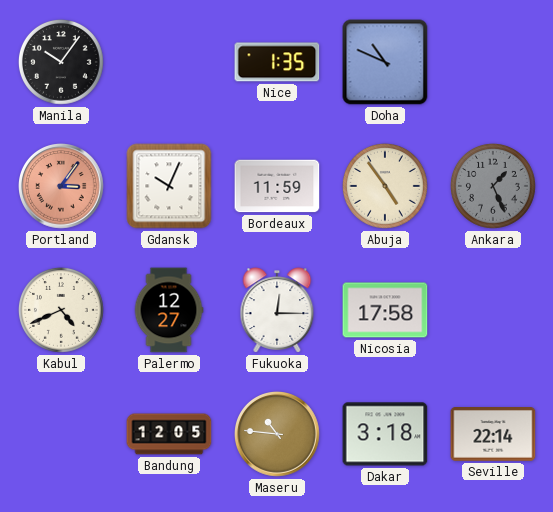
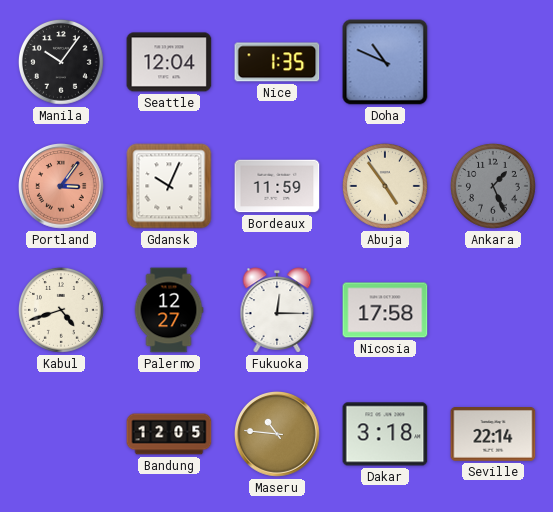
Seattle: none -> 12:04
Kabul: 4:41 -> 4:42
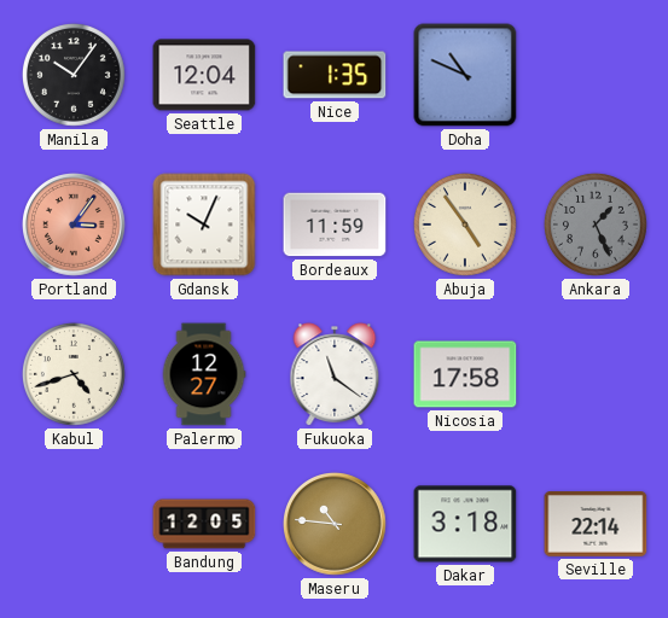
Fukuoka: 12:15 -> 11:21
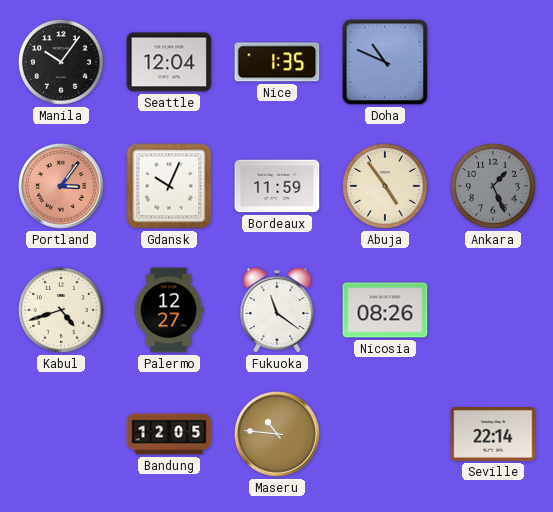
Nicosia: 17:58 -> 08:26
Dakar: 3:18 -> none
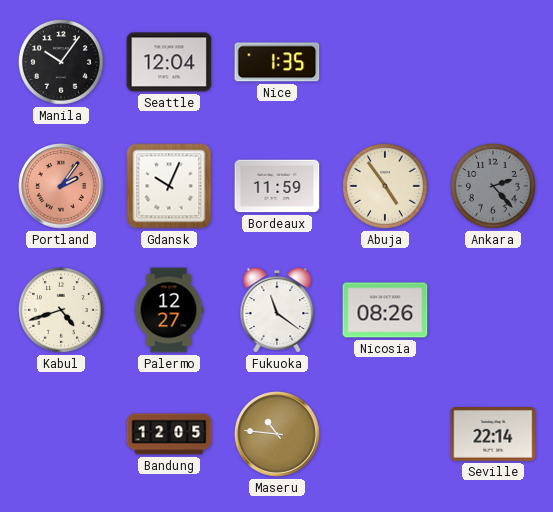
Doha: 10:49 -> none
Portland: 3:06 -> 2:06
Ankara: 1:26 -> 2:23
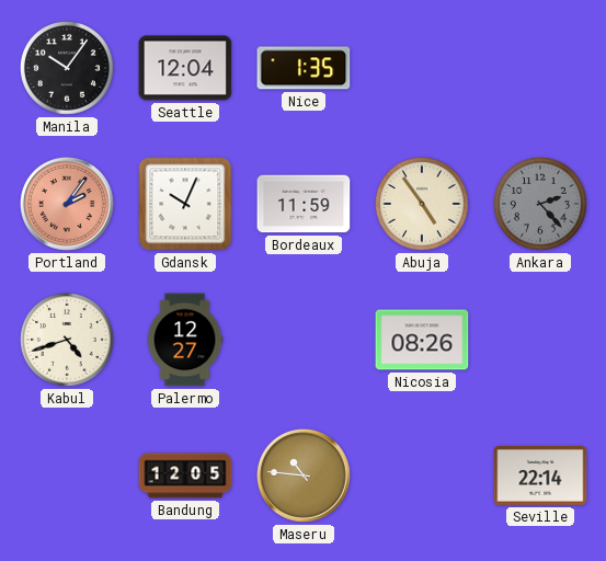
Fukuoka: 11:21 -> none
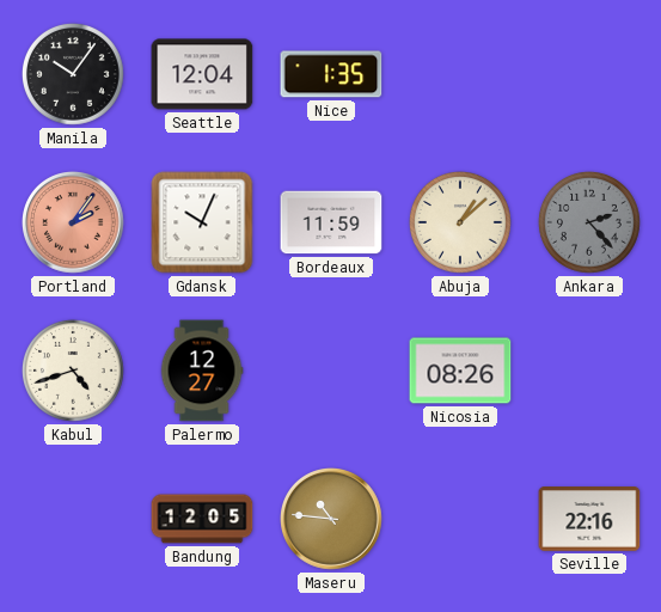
Abuja: 4:54 -> 1:08
Seville: 22:14 -> 22:16
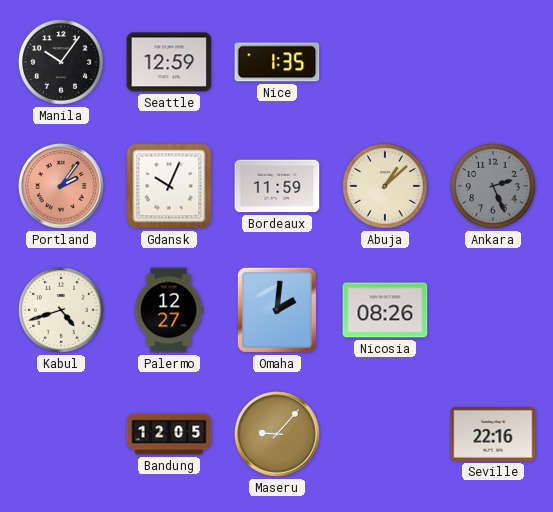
Seattle: 12:04 -> 12:59
Ankara: 2:23 -> 2:26
Omaha: none -> 2:01
Maseru: 10:46 -> 9:07
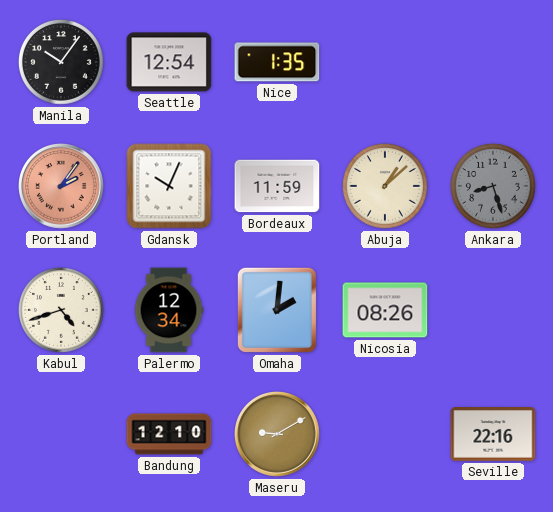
Seattle: 12:59 -> 12:54
Ankara: 2:26 -> 8:27
Palermo: 12:27 -> 12:34
Bandung: 12:05 -> 12:10
Maseru: 9:07 -> 9:10
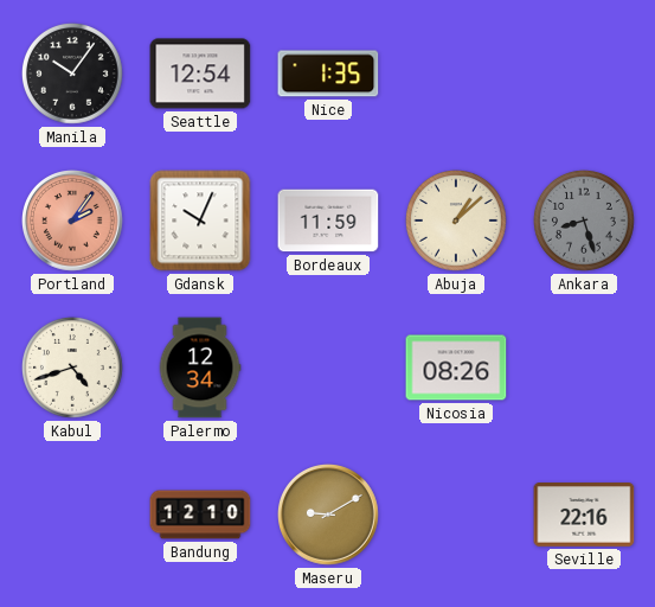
Omaha: 2:01 -> none
